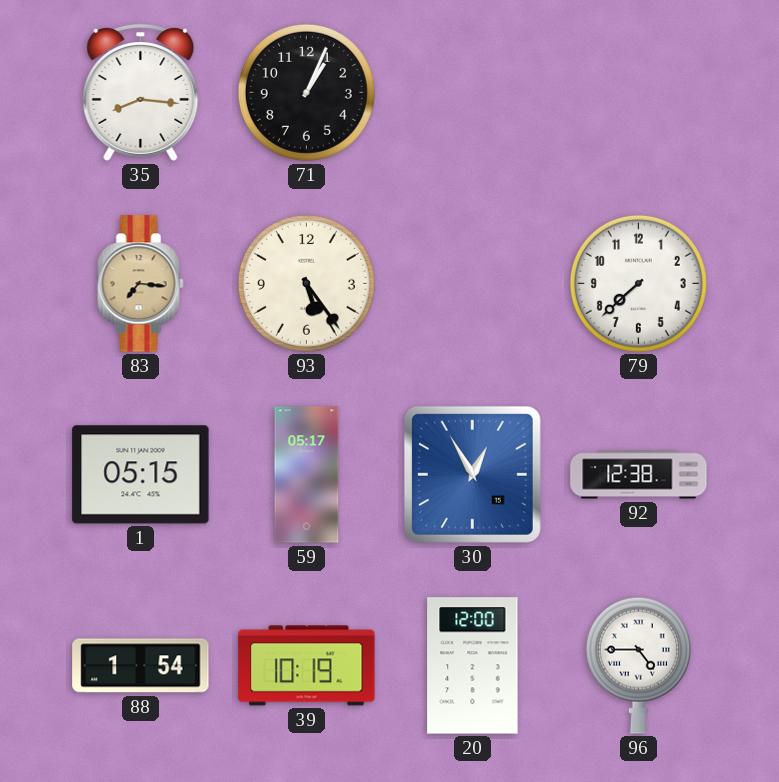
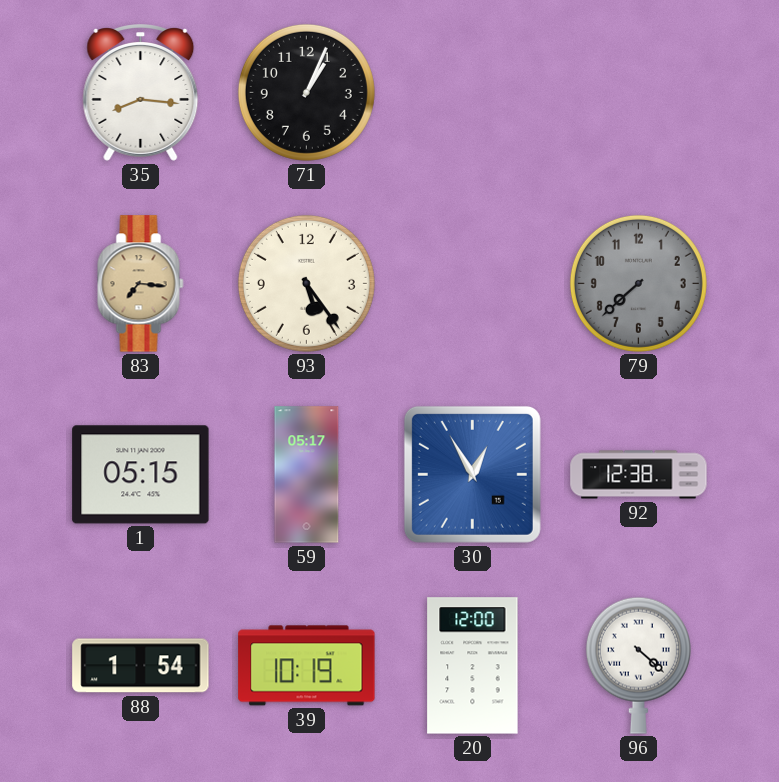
79 dial: white -> grey
96: 4:45 -> 4:22
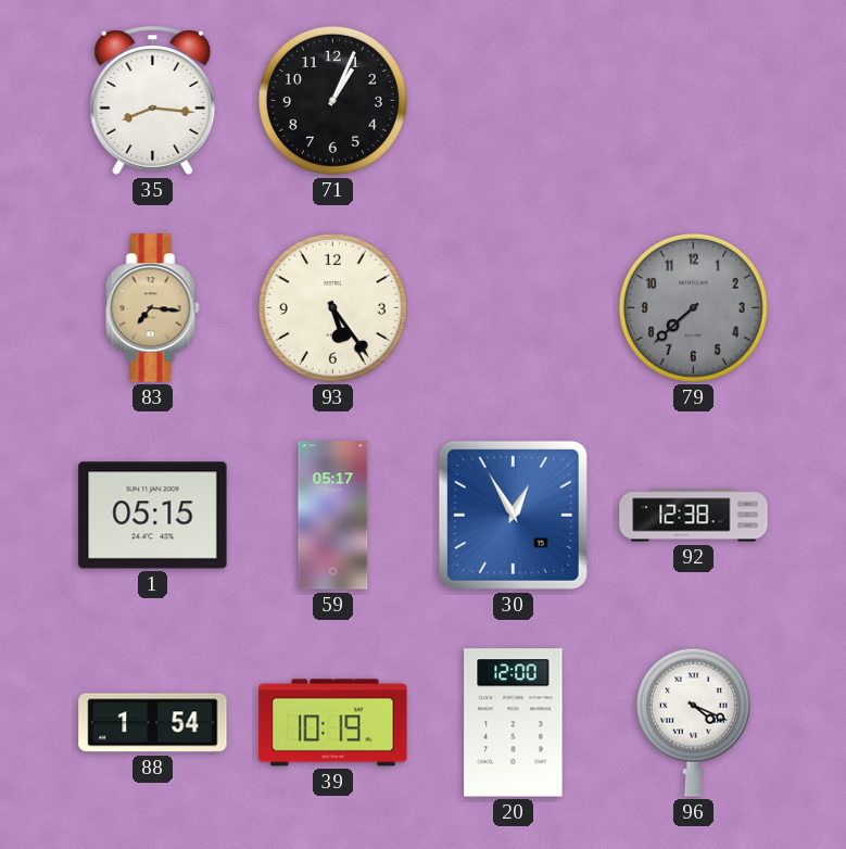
96: 4:22 -> 4:19
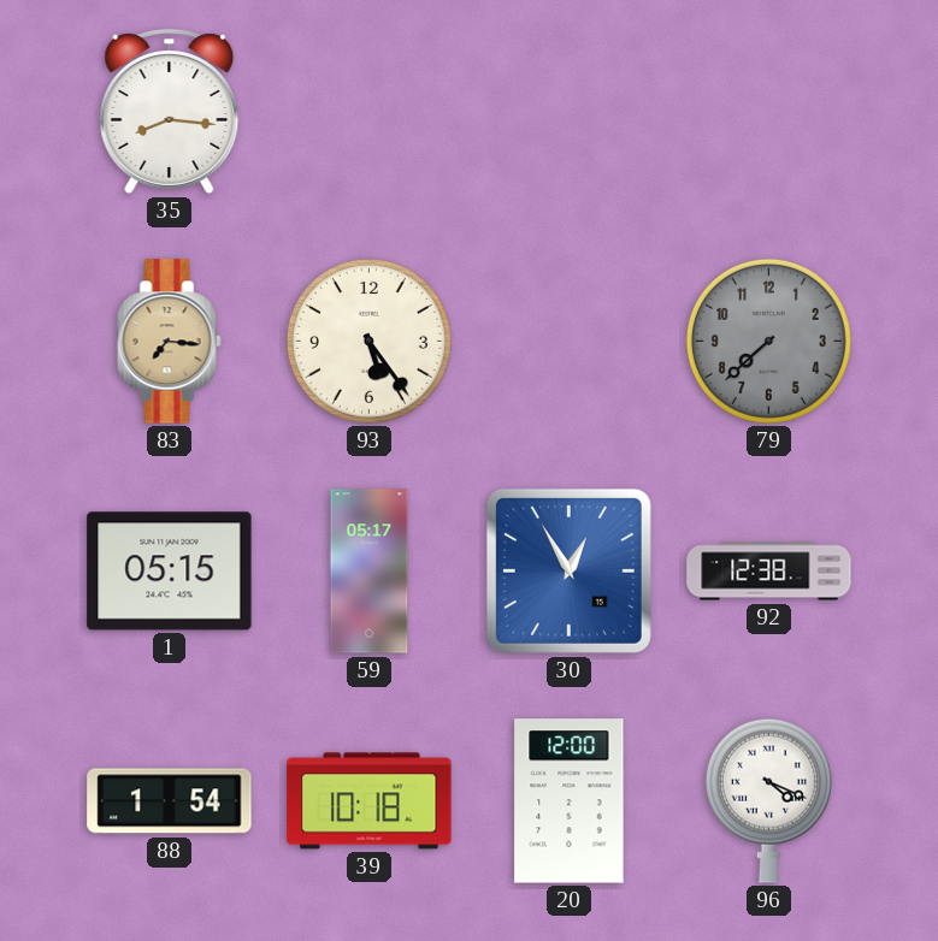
71: 1:04 -> none
39: 10:19 -> 10:18
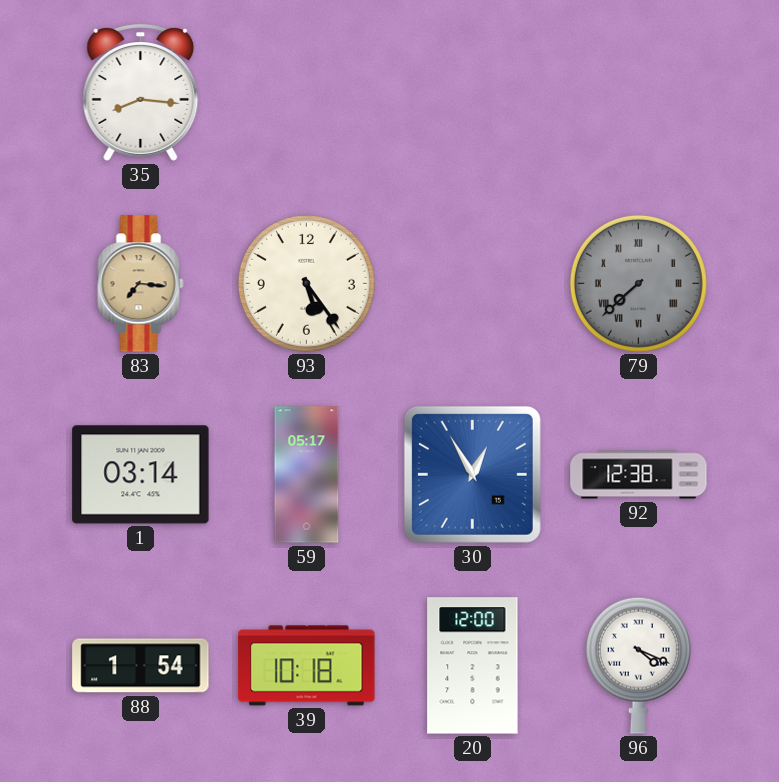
79 numerals: Arabic -> Roman
1: 05:15 -> 03:14
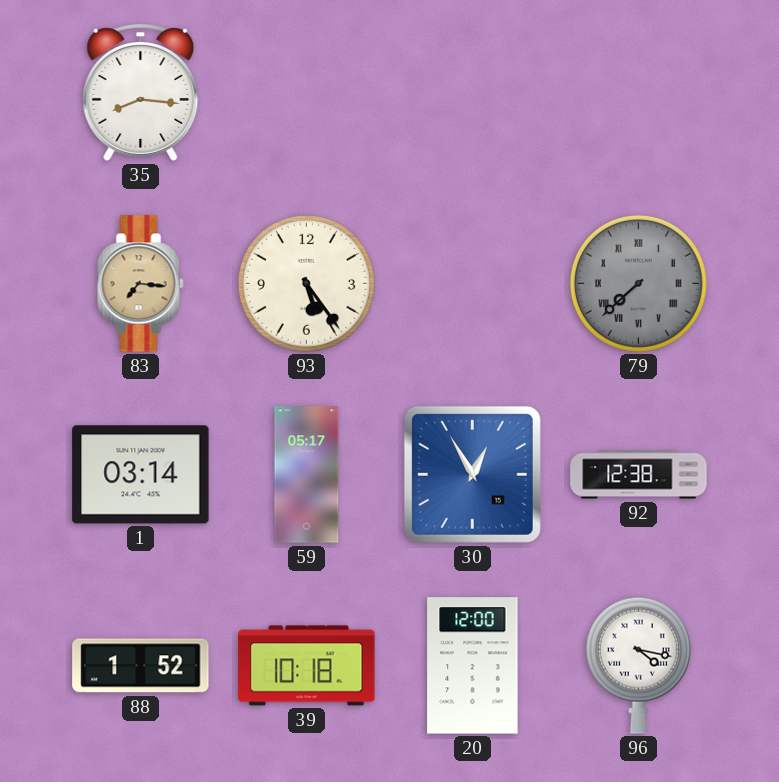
88: 1:54 -> 1:52
96: 4:19 -> 4:17
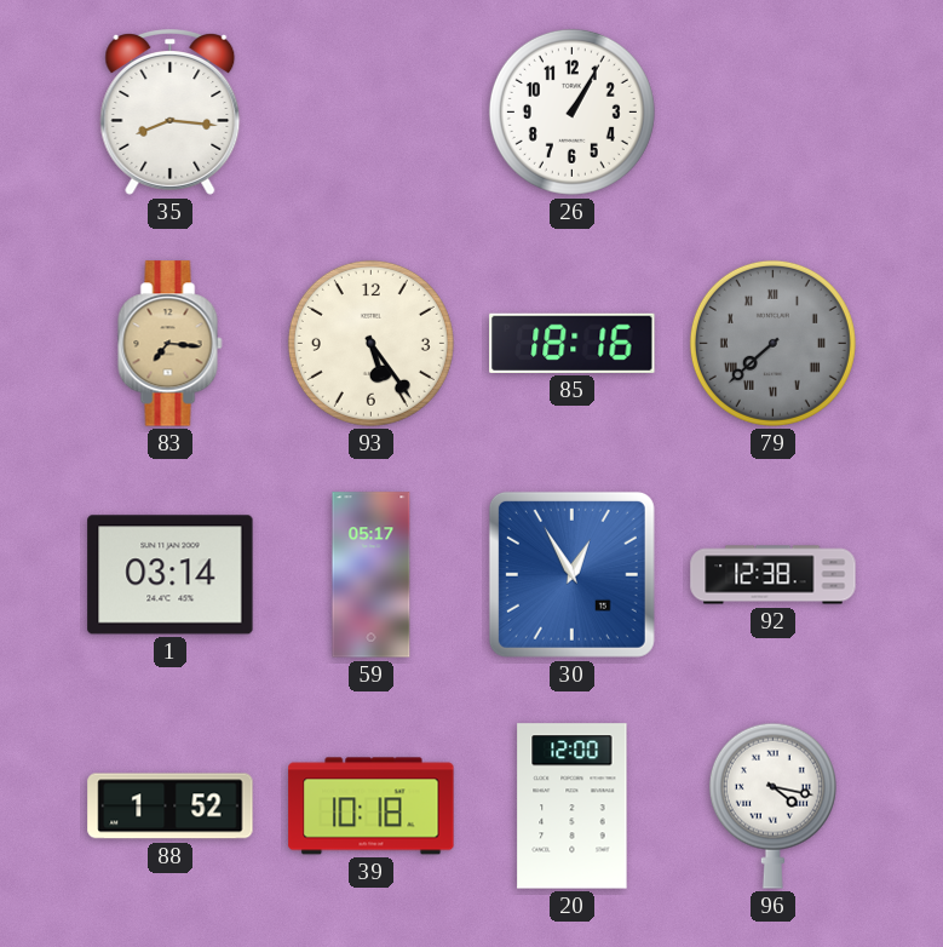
26: none -> 1:05
85: none -> 18:16
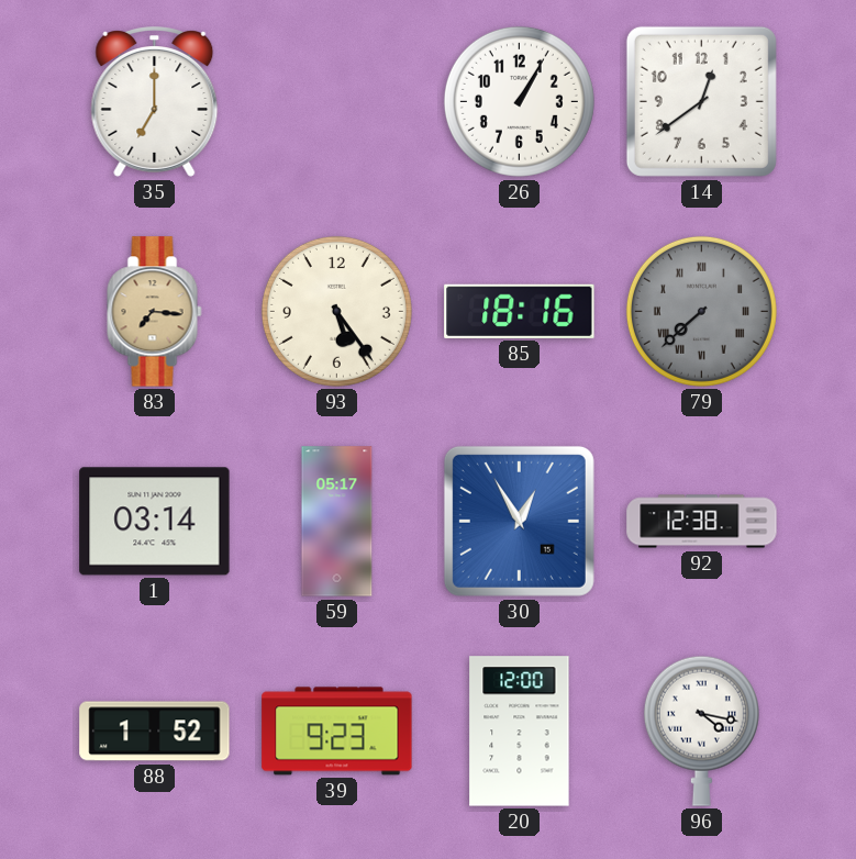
35: 8:16 -> 7:00
14: none -> 12:39
39: 10:18 -> 9:23
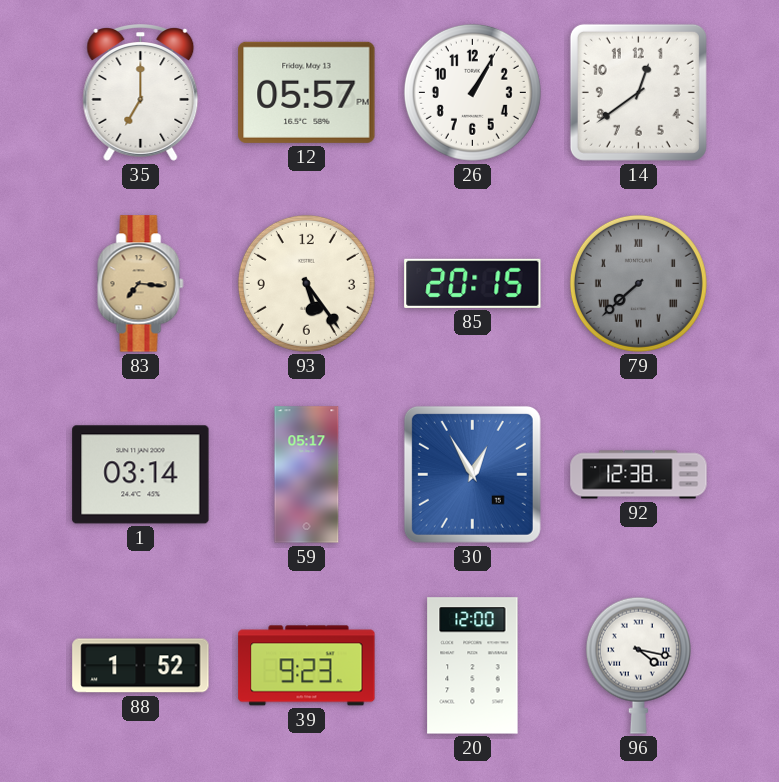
12: none -> 05:57
85: 18:16 -> 20:15
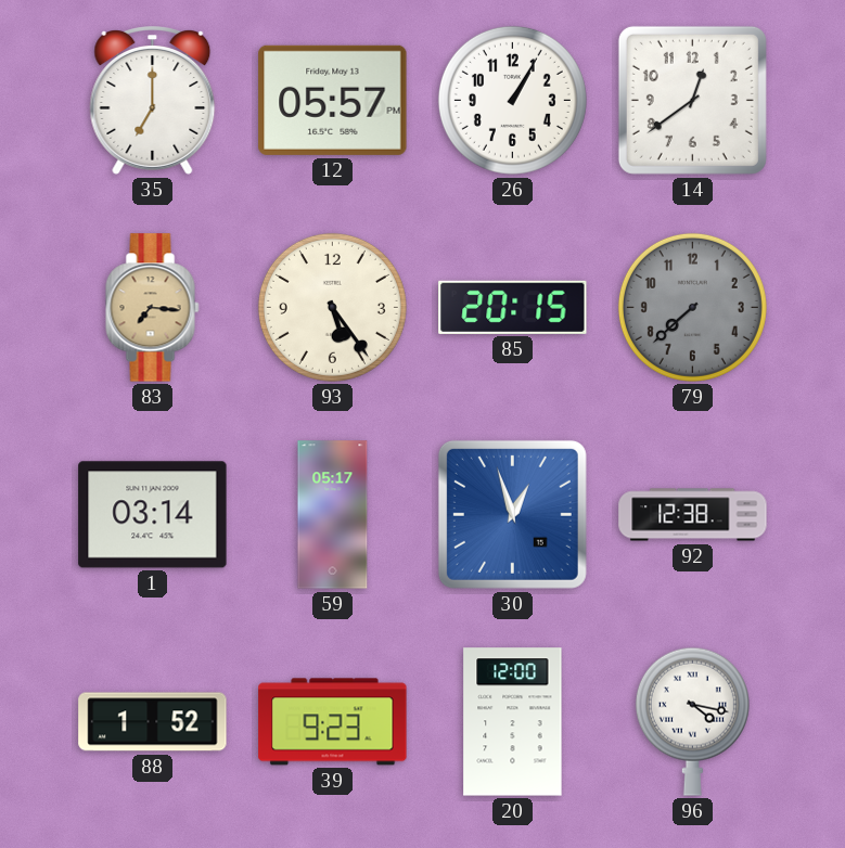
79 numerals: Roman -> Arabic
30: 12:55 -> 12:57
